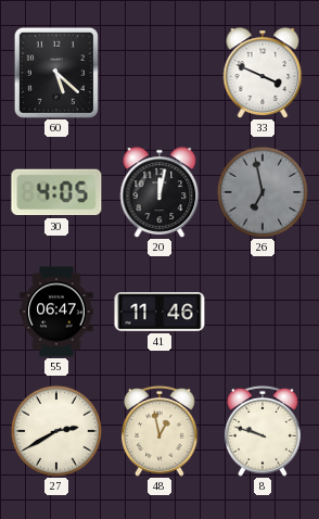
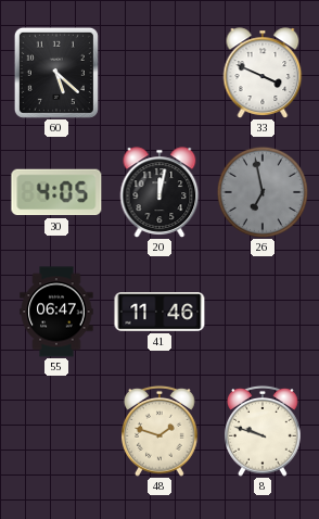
27: 2:40 -> none
48: 12:58 -> 1:48
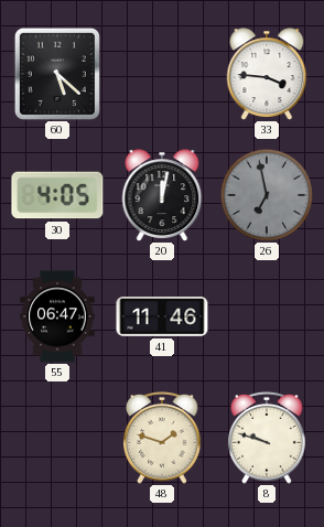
33: 3:49 -> 3:46
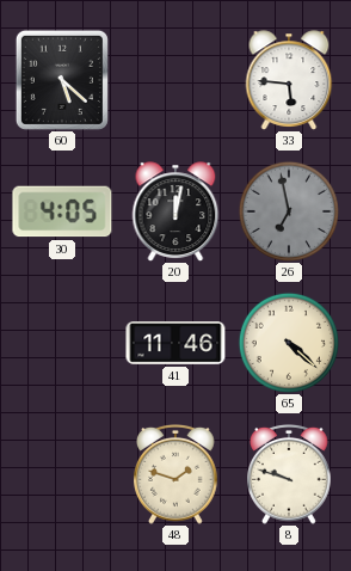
33: 3:46 -> 5:46
55: 06:47 -> none
65: none -> 4:22
